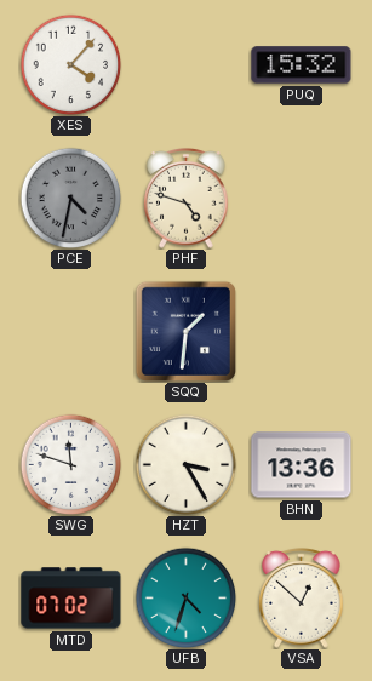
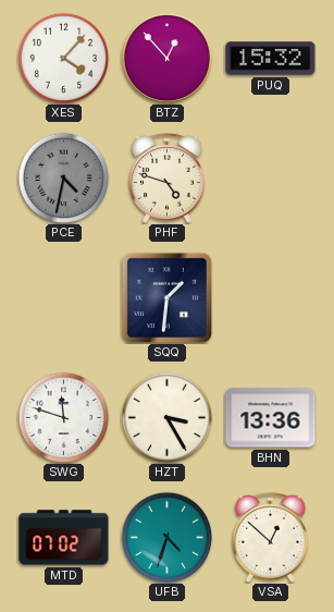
BTZ: none -> 12:53
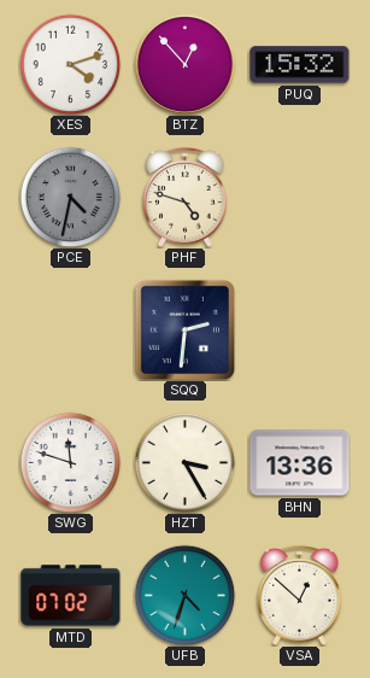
XES: 4:07 -> 4:12
SQQ: 1:31 -> 2:31
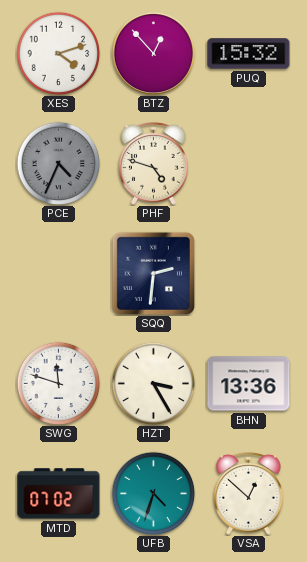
PCE: 4:32 -> 4:34
